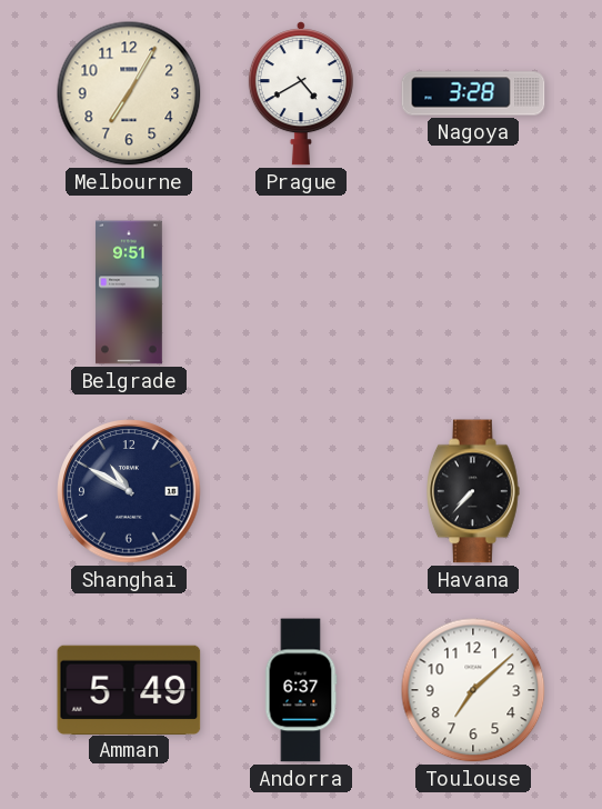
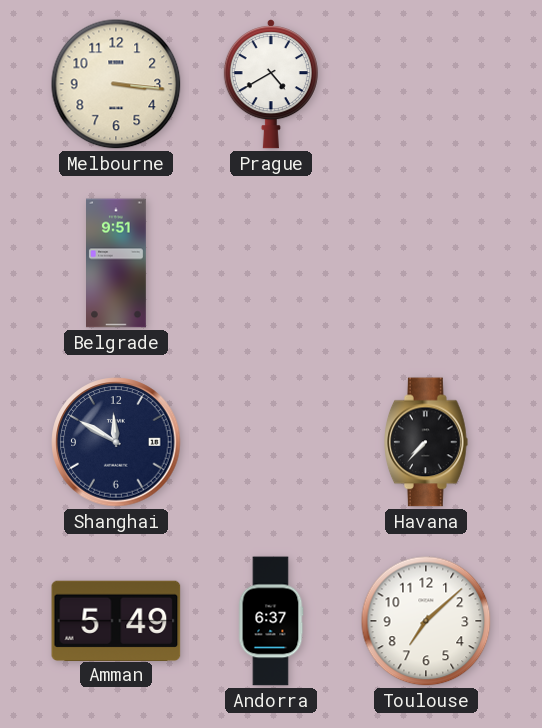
Melbourne: 7:05 -> 3:16
Nagoya: 3:28 -> none
Shanghai: 10:50 -> 11:50
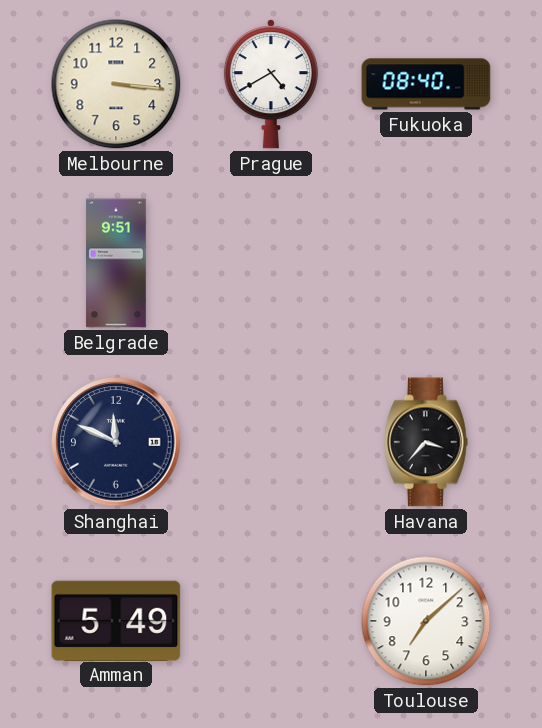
Fukuoka: none -> 08:40
Shanghai: 11:50 -> 11:49
Havana: 7:37 -> 3:37
Andorra: 6:37 -> none
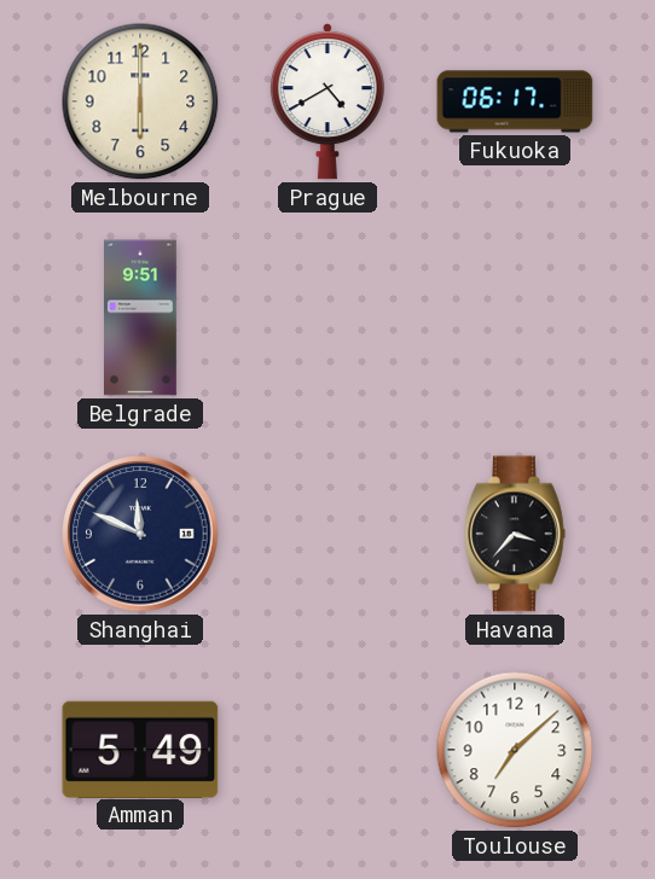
Melbourne: 3:16 -> 6:00
Fukuoka: 08:40 -> 06:17
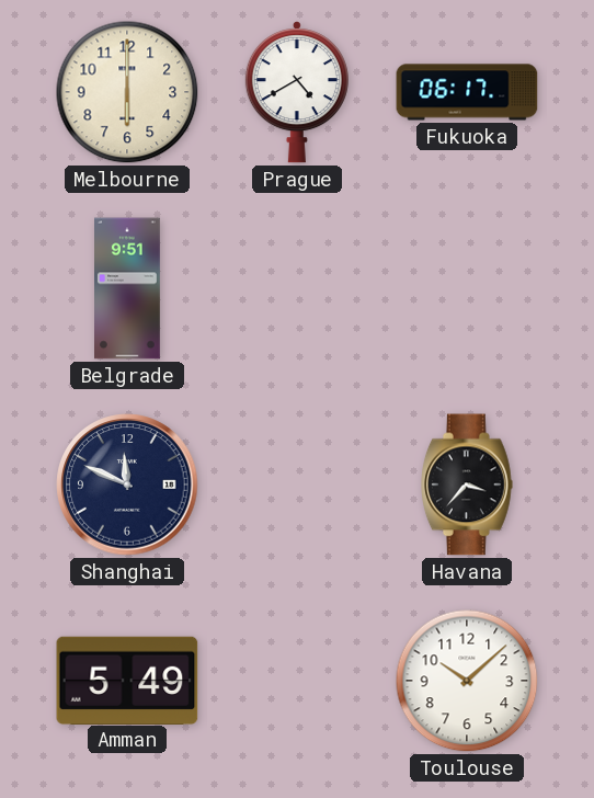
Toulouse: 7:08 -> 10:08
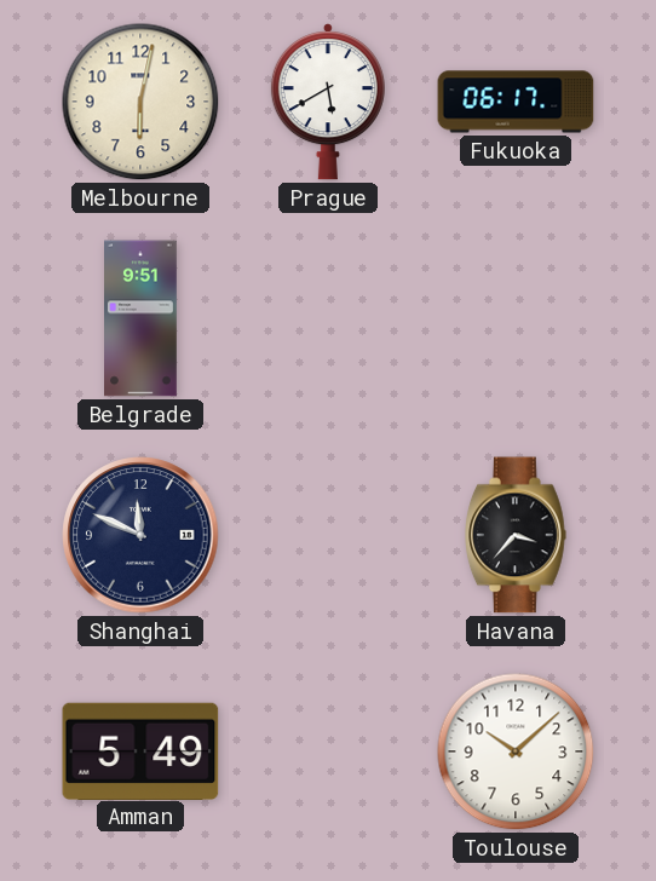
Melbourne: 6:00 -> 6:02
Prague: 4:40 -> 5:40
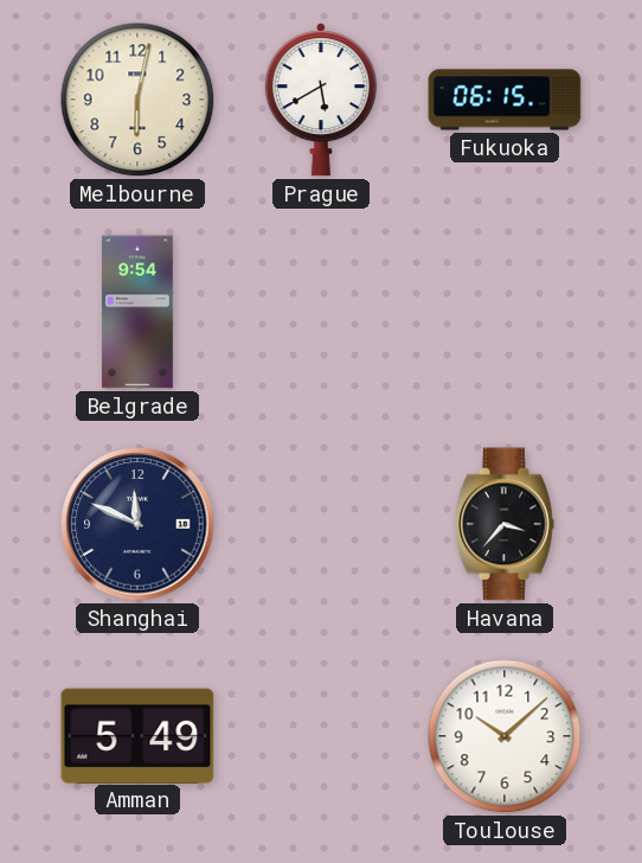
Fukuoka: 06:17 -> 06:15
Belgrade: 9:51 -> 9:54
